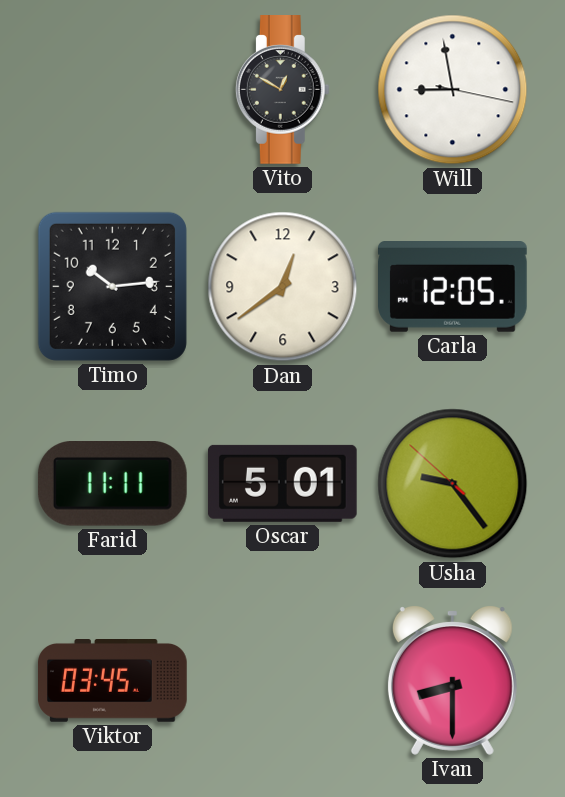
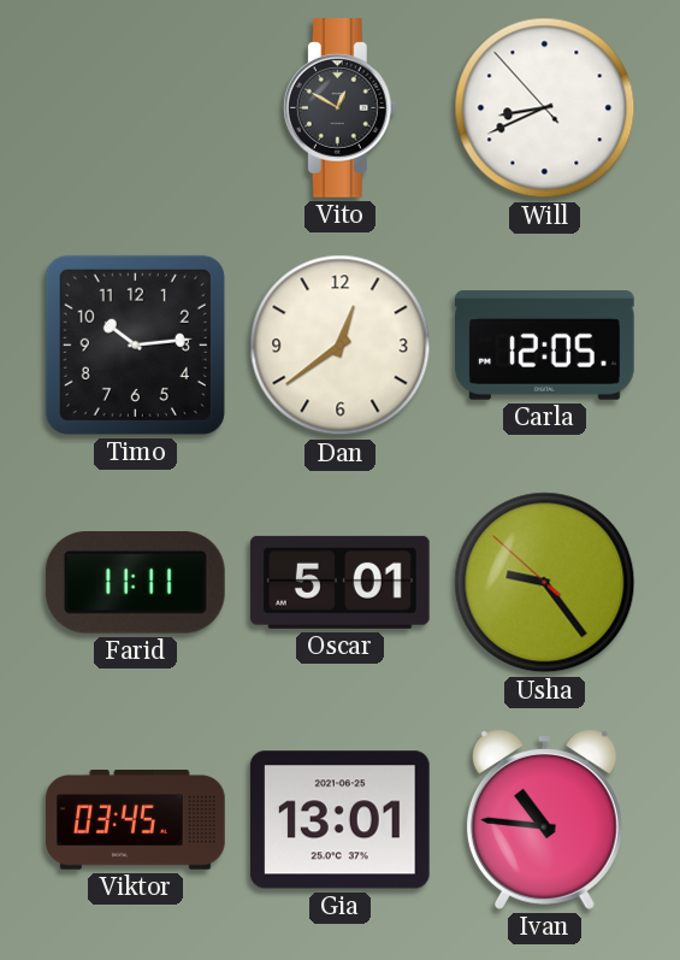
Will: 8:58 -> 8:40
Gia: none -> 13:01
Ivan: 8:30 -> 10:46
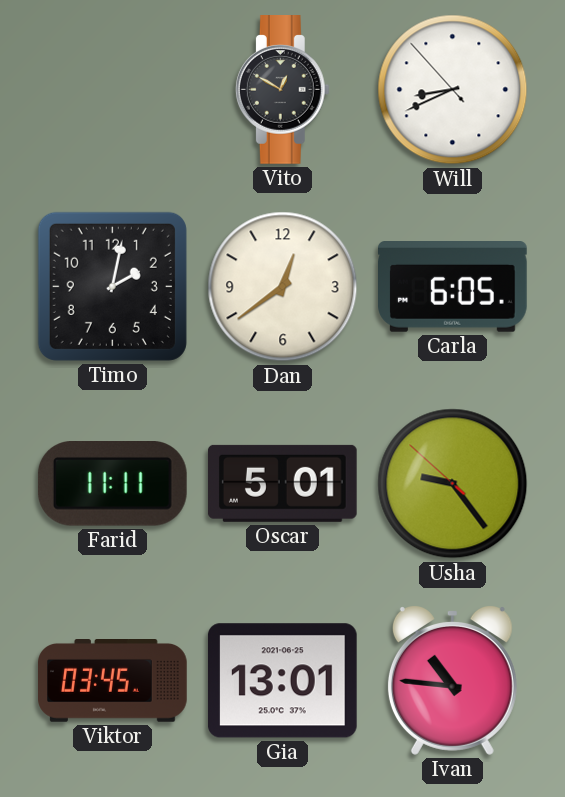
Timo: 10:14 -> 2:02
Carla: 12:05 -> 6:05
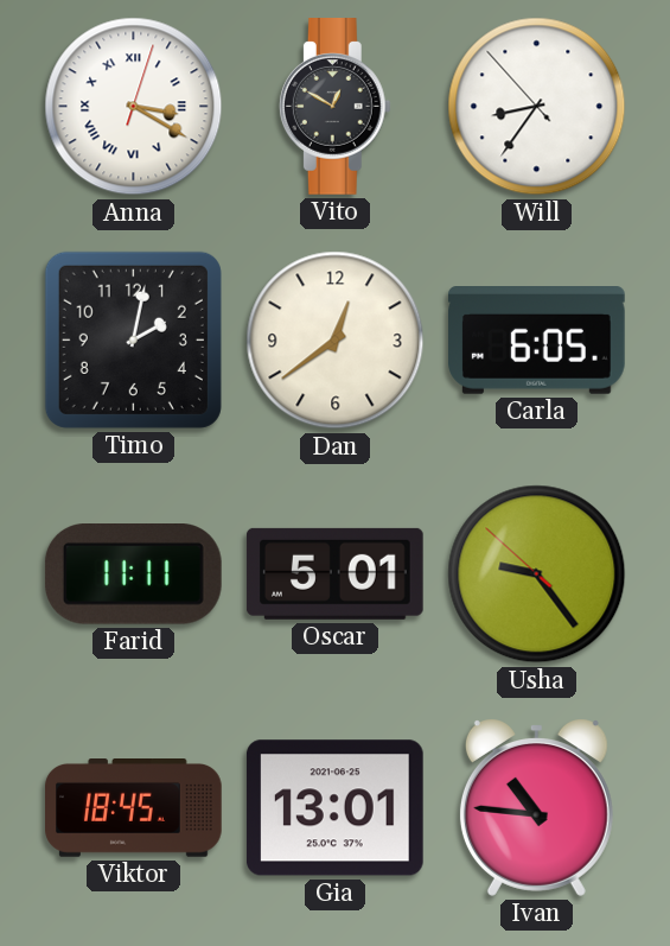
Anna: none -> 3:20
Will: 8:40 -> 8:35
Viktor: 03:45 -> 18:45
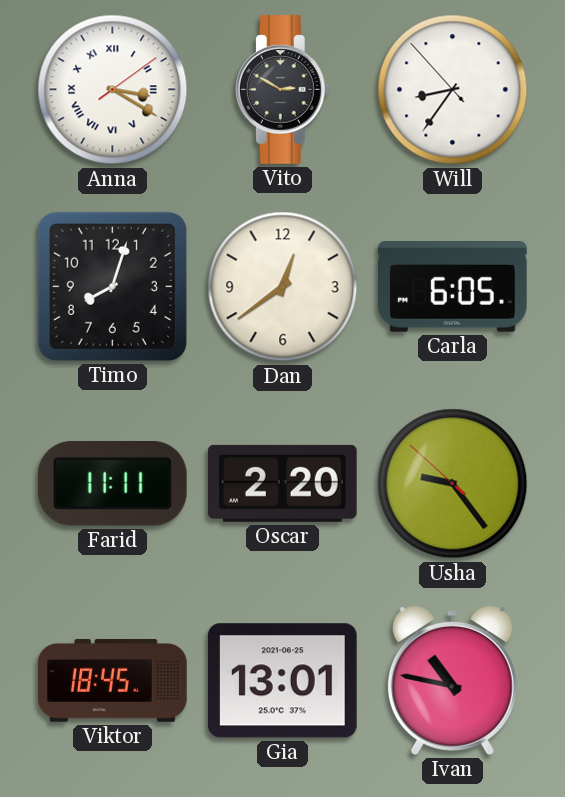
Anna: 3:20:03 -> 3:20:09
Vito: 12:50 -> 2:50
Timo: 2:02 -> 8:03
Oscar: 5:01 -> 2:20
Ivan: 10:46 -> 10:47
